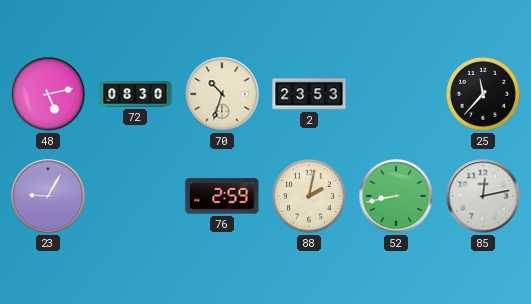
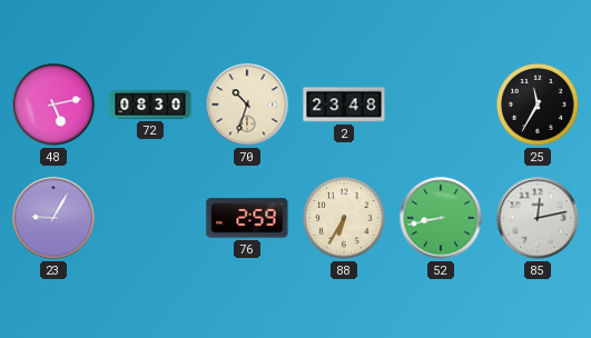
2: 23:53 -> 23:48
25: 11:37 -> 11:35
88: 2:02 -> 6:35
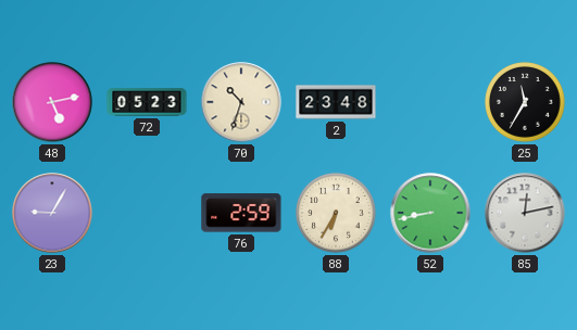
72: 08:30 -> 05:23
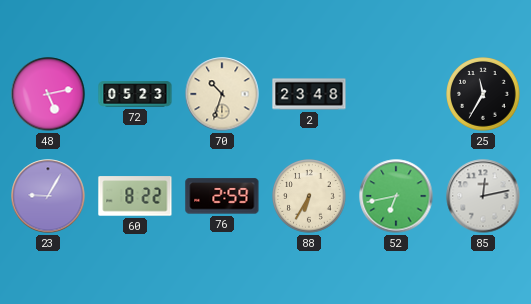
60: none -> 8:22
52: 8:43 -> 6:43
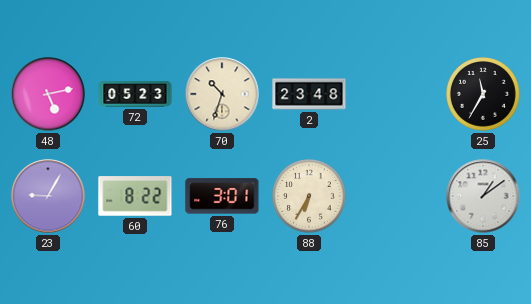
76: 2:59 -> 3:01
52: 6:43 -> none
85: 12:13 -> 1:09
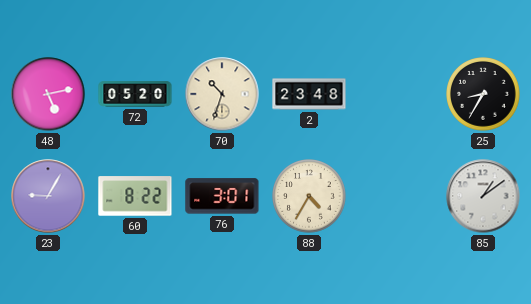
72: 05:23 -> 05:20
25: 11:35 -> 8:35
88: 6:35 -> 4:35
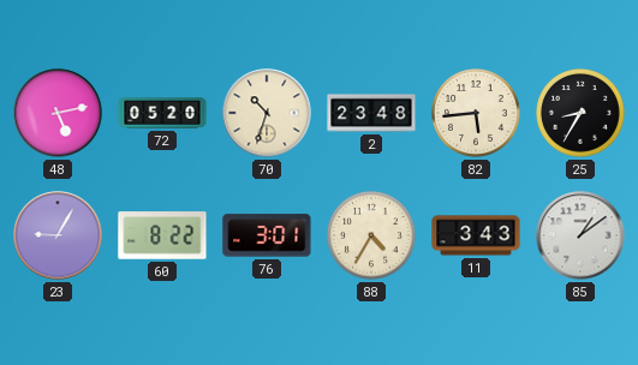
82: none -> 5:44
11: none -> 3:43
